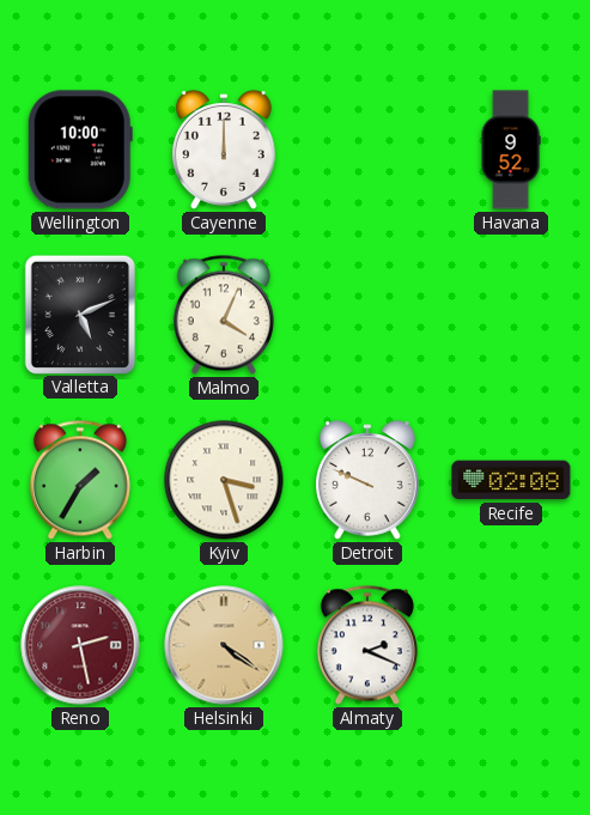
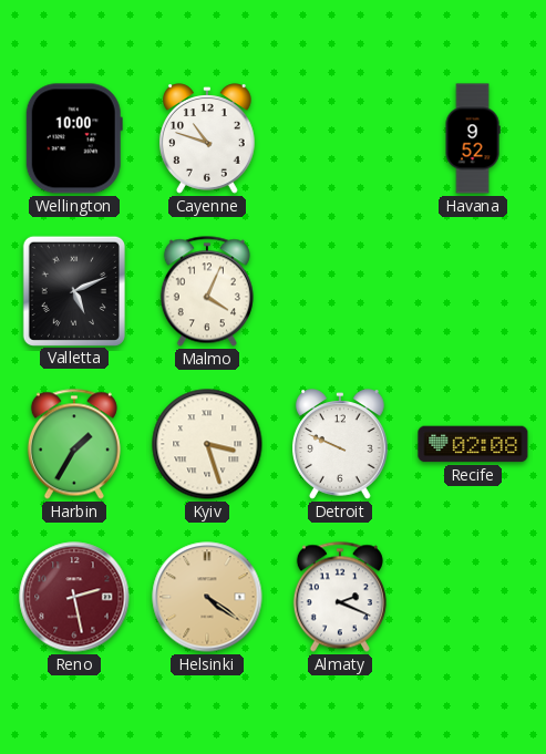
Cayenne: 12:00 -> 10:48
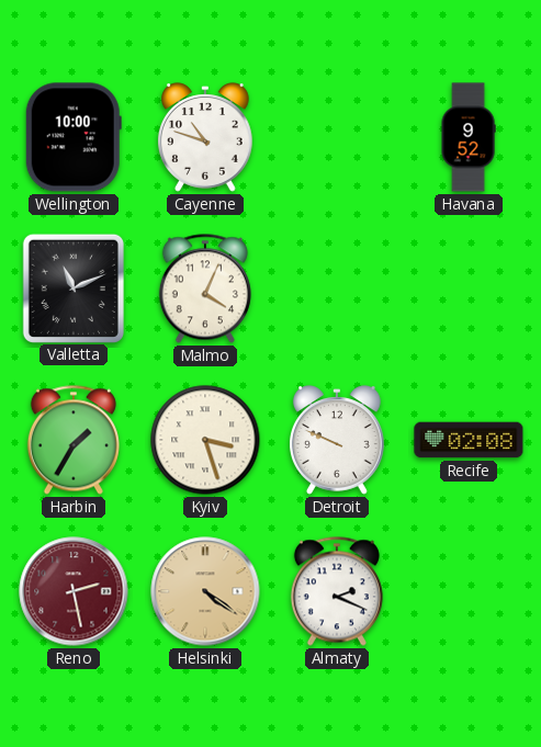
Valletta: 5:11 -> 11:11
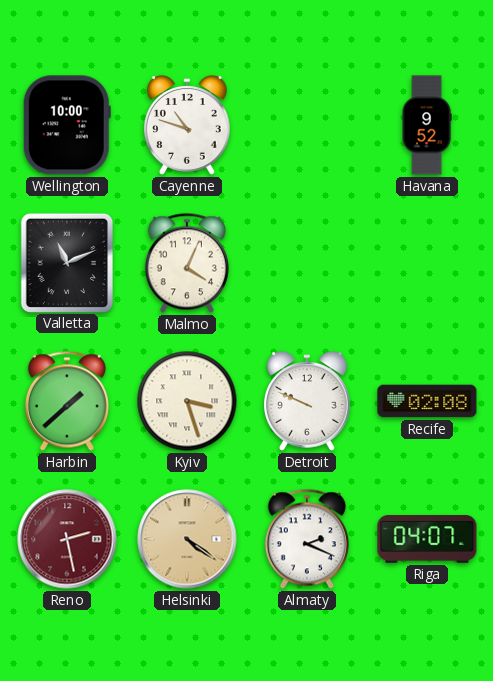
Harbin: 1:35 -> 1:38
Riga: none -> 04:07
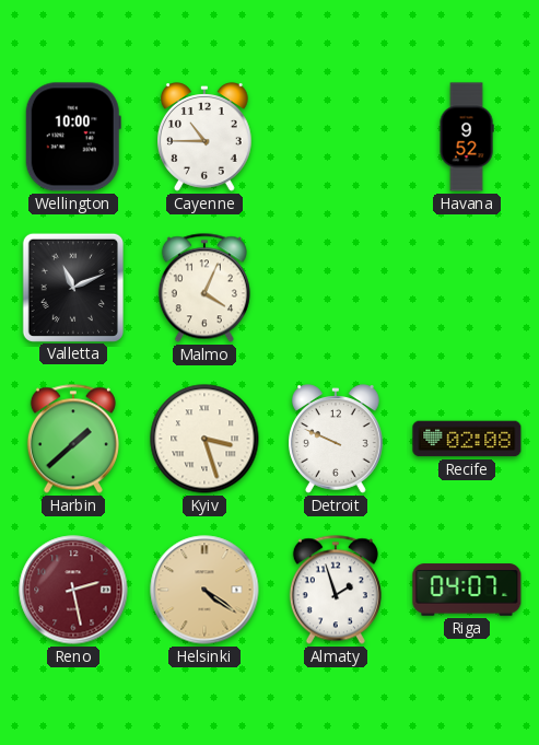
Cayenne: 10:48 -> 10:45
Almaty: 2:19 -> 1:57
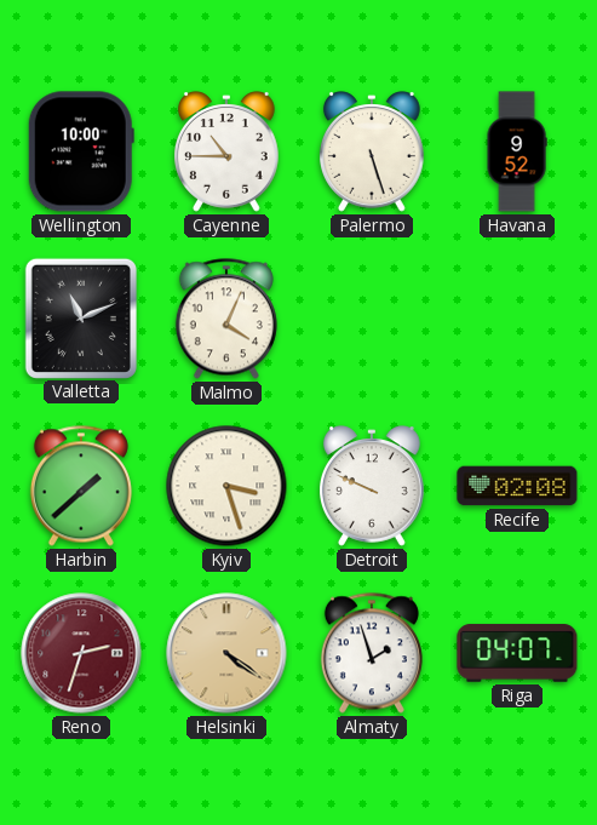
Palermo: none -> 5:27
Reno: 2:28 -> 2:33
